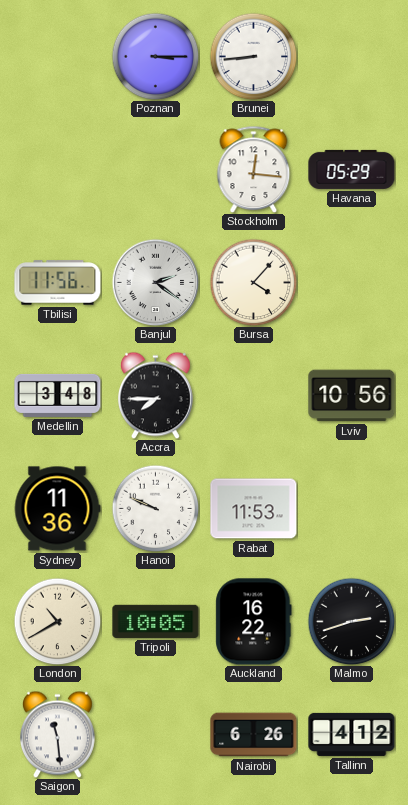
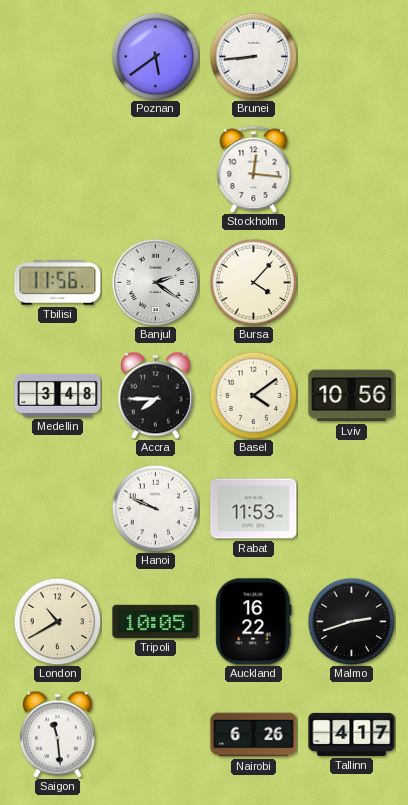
Poznan: 3:15 -> 5:39
Havana: 05:29 -> none
Basel: none -> 4:09
Sydney: 11:36 -> none
Tallinn: 4:12 -> 4:17
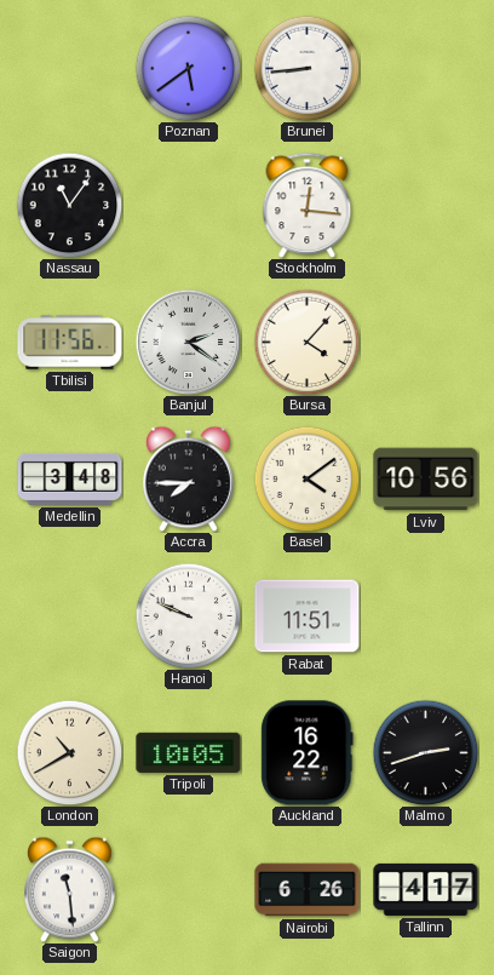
Nassau: none -> 11:06
Rabat: 11:53 -> 11:51
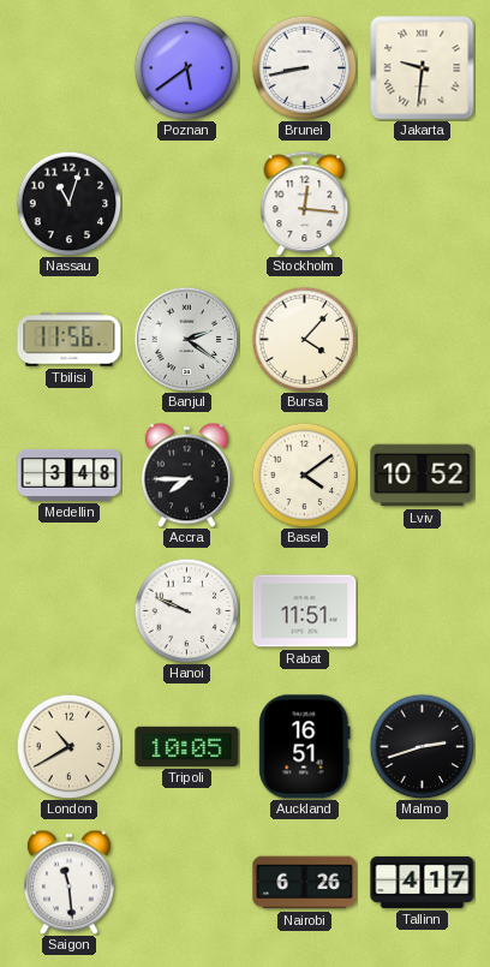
Brunei: 8:44 -> 8:43
Jakarta: none -> 9:31
Nassau: 11:06 -> 11:03
Lviv: 10:56 -> 10:52
Auckland: 16:22 -> 16:51
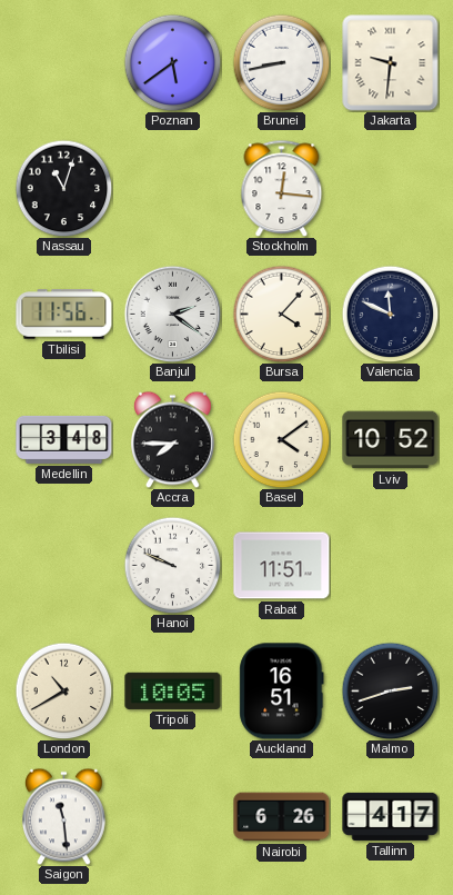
Valencia: none -> 11:49
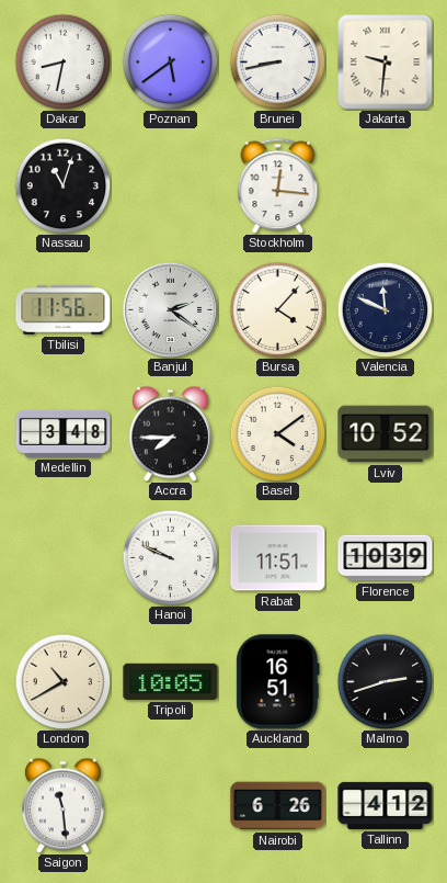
Dakar: none -> 8:32
Florence: none -> 10:39
Tallinn: 4:17 -> 4:12
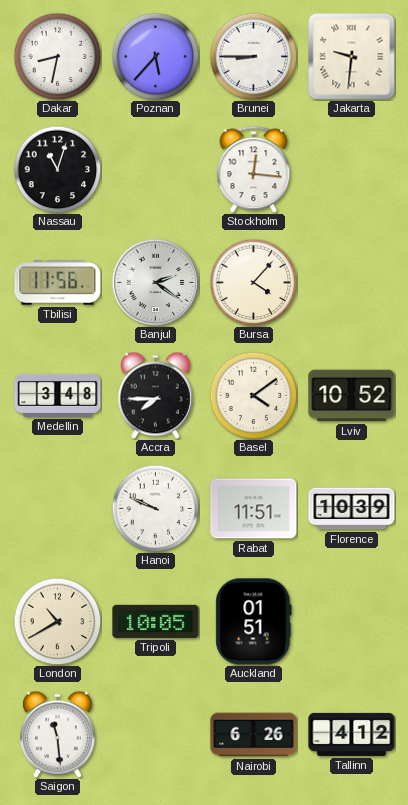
Poznan: 5:39 -> 5:37
Brunei: 8:43 -> 8:45
Valencia: 11:49 -> none
Auckland: 16:51 -> 01:51
Malmo: 2:42 -> none
